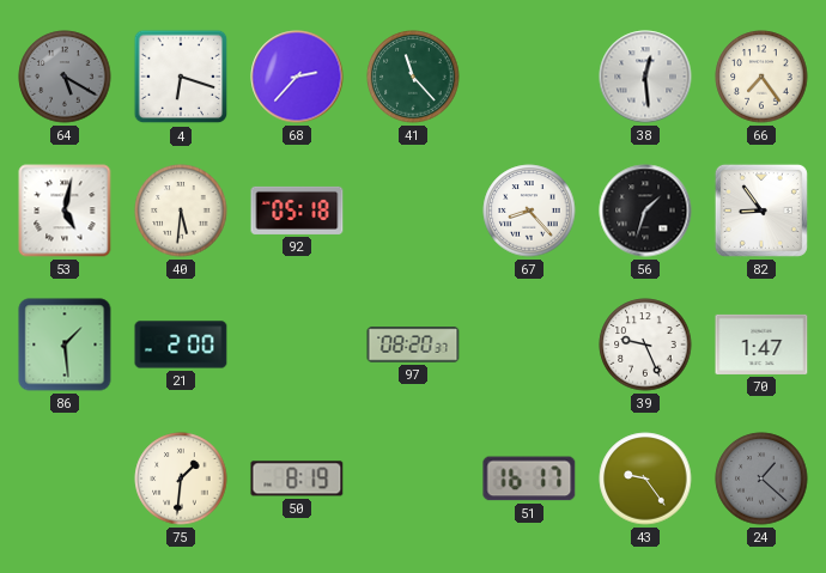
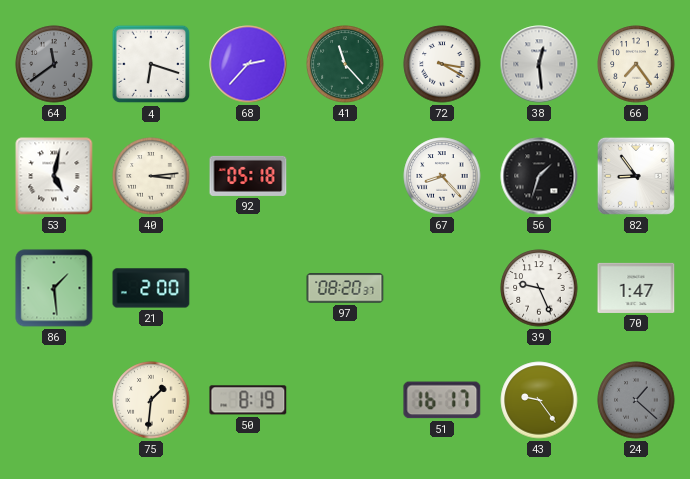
64: 5:20 -> 11:39
72: none -> 3:20
40: 5:31 -> 3:14
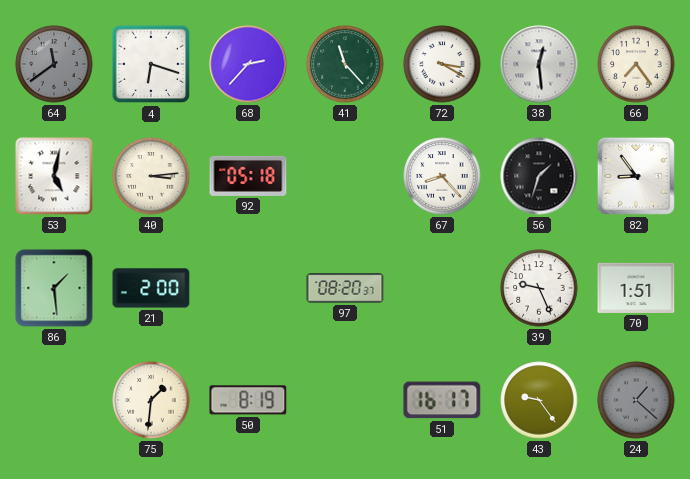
70: 1:47 -> 1:51
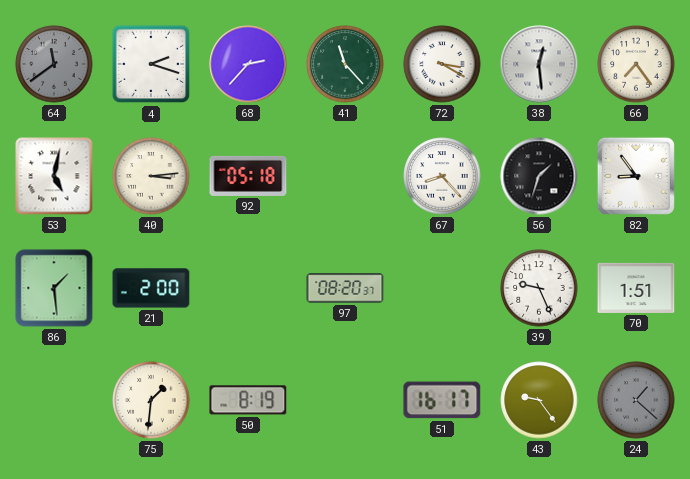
4: 6:18 -> 2:18
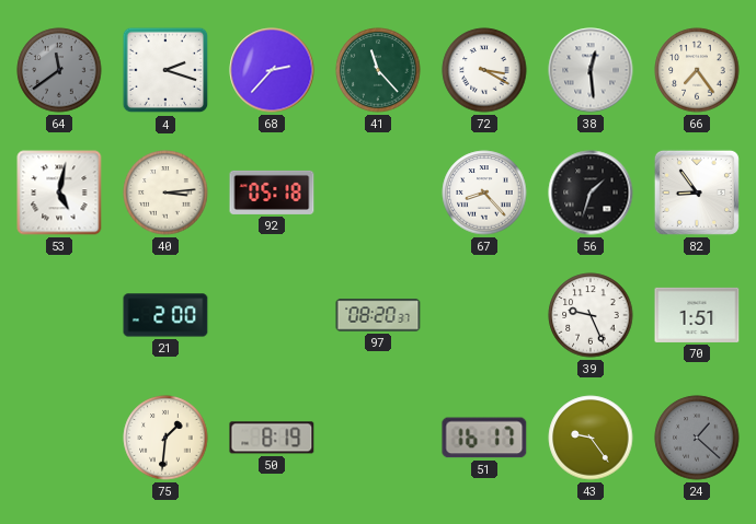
86: 1:29 -> none
